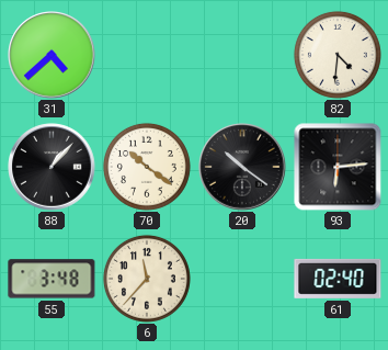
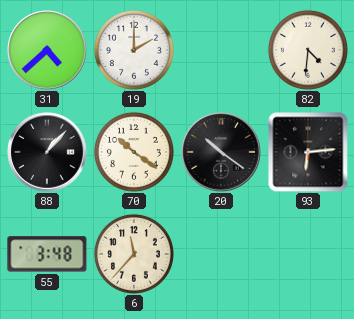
19: none -> 2:00
61: 02:40 -> none
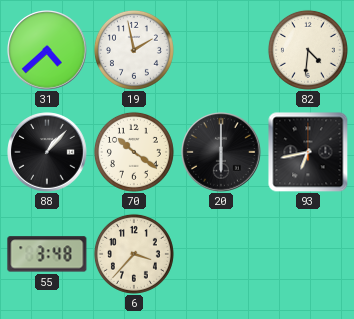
19: 2:00 -> 1:58
20: 10:21 -> 6:00
93: 6:14 -> 6:43
6: 11:37 -> 3:37
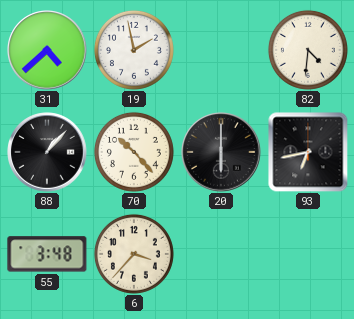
70: 10:21 -> 10:23
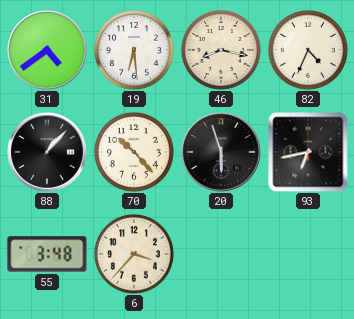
31: 4:38 -> 4:39
19: 1:58 -> 6:29
46: none -> 8:17
82: 4:31 -> 4:34
20: 6:00 -> 5:57
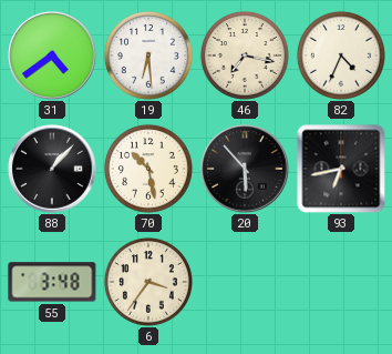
46: 8:17 -> 7:17
70: 10:23 -> 10:28
20: 5:57 -> 5:53
6: 3:37 -> 3:36
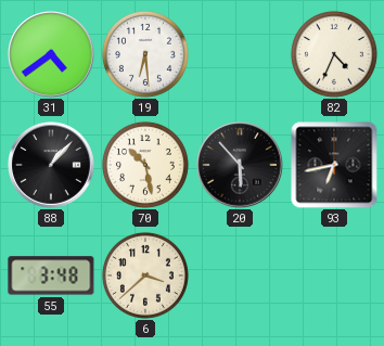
46: 7:17 -> none
6: 3:36 -> 3:38
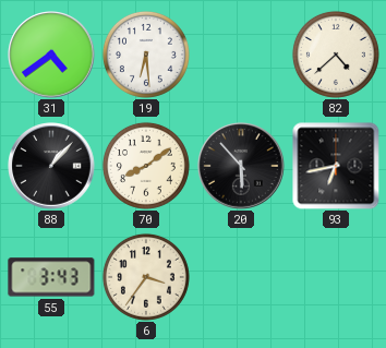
82: 4:34 -> 4:38
70: 10:28 -> 8:09
55: 3:48 -> 3:43
6: 3:38 -> 3:36
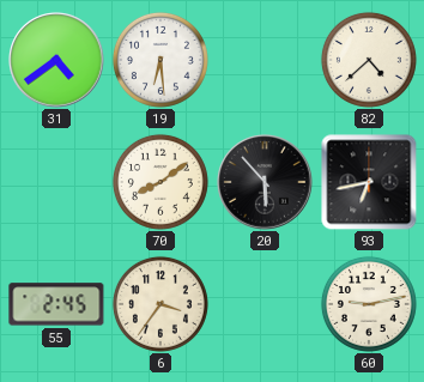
88: 1:07 -> none
55: 3:43 -> 2:45
60: none -> 9:13
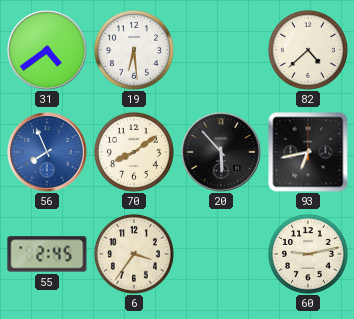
56: none -> 7:56
